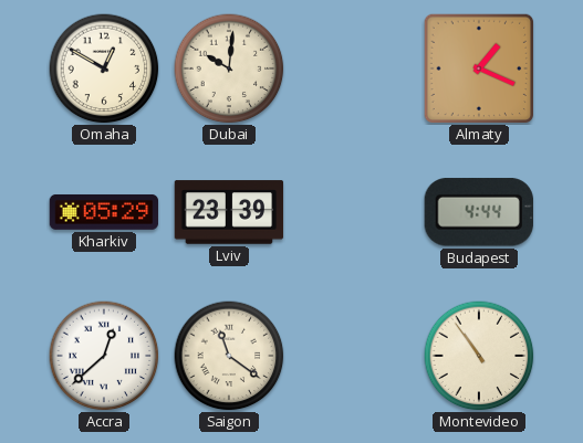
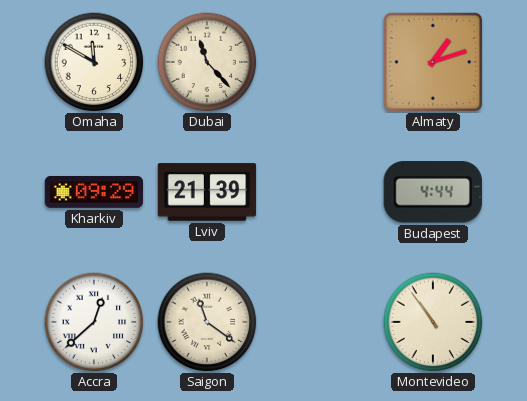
Omaha: 12:50 -> 11:50
Dubai: 10:01 -> 11:23
Almaty: 1:19 -> 1:12
Kharkiv: 05:29 -> 09:29
Lviv: 23:39 -> 21:39
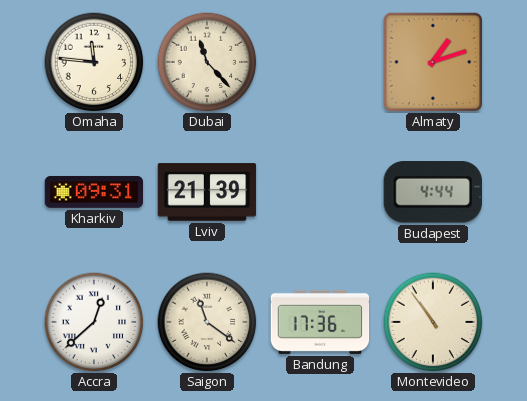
Omaha: 11:50 -> 11:46
Kharkiv: 09:29 -> 09:31
Bandung: none -> 17:36
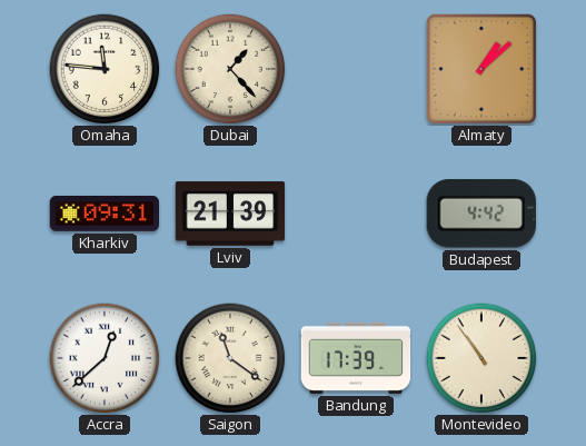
Dubai: 11:23 -> 1:23
Almaty: 1:12 -> 1:08
Budapest: 4:44 -> 4:42
Bandung: 17:36 -> 17:39
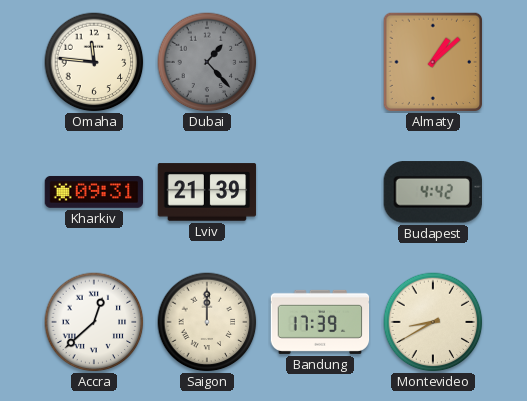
Dubai dial: cream -> grey
Saigon: 11:21 -> 12:00
Montevideo: 10:54 -> 8:40
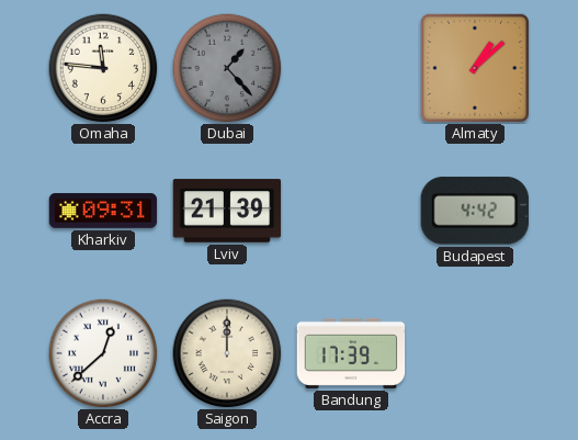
Montevideo: 8:40 -> none
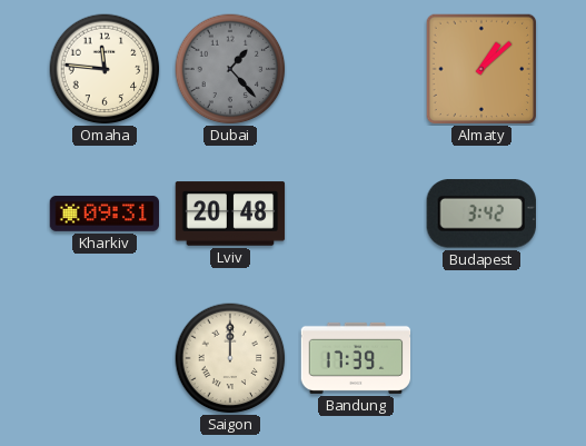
Lviv: 21:39 -> 20:48
Budapest: 4:42 -> 3:42
Accra: 12:38 -> none
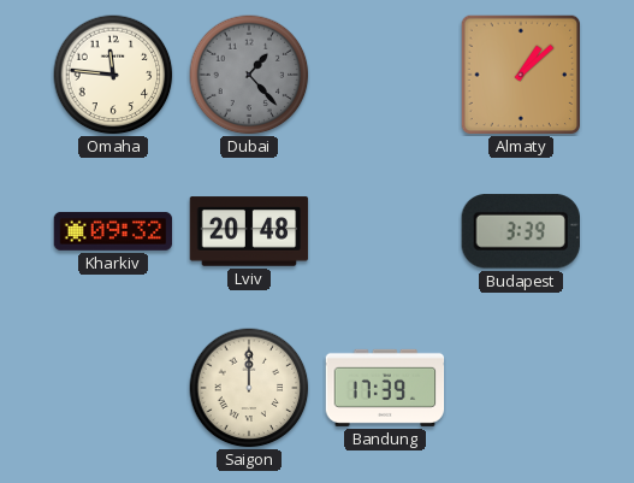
Kharkiv: 09:31 -> 09:32
Budapest: 3:42 -> 3:39
